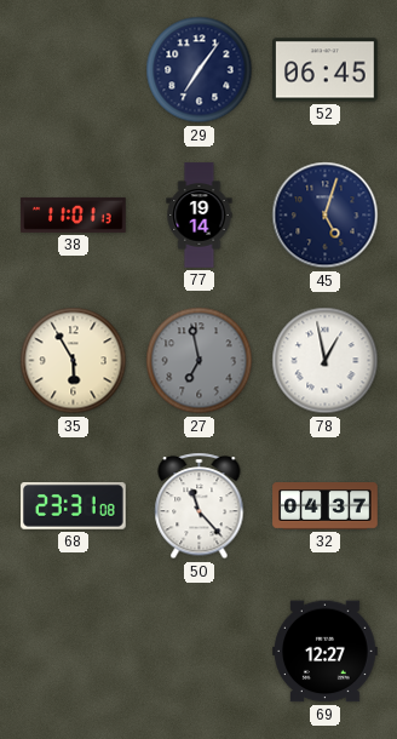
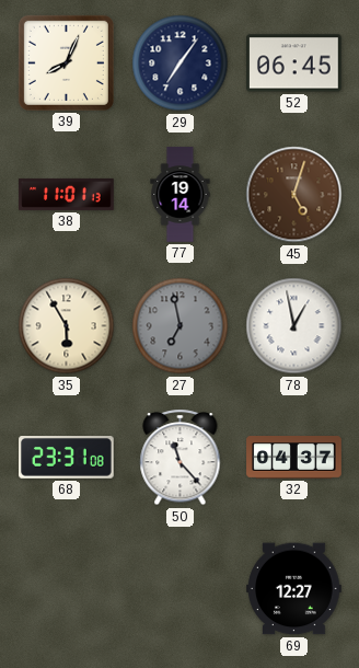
39: none -> 8:04
45 dial: navy -> brown
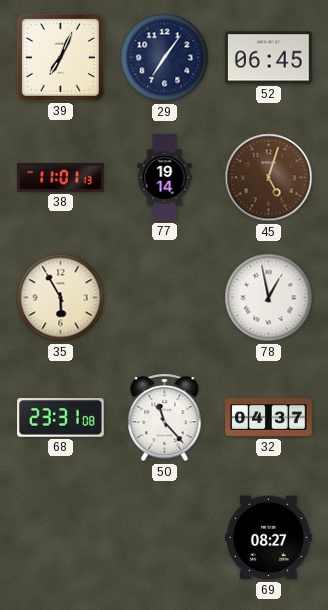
39: 8:04 -> 7:04
27: 6:58 -> none
69: 12:27 -> 08:27
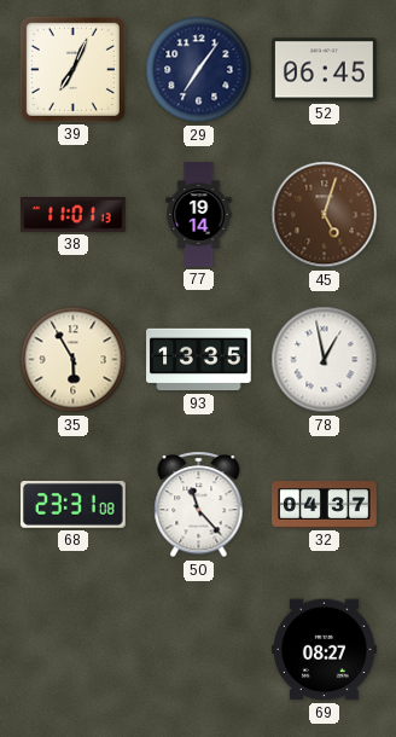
93: none -> 13:35
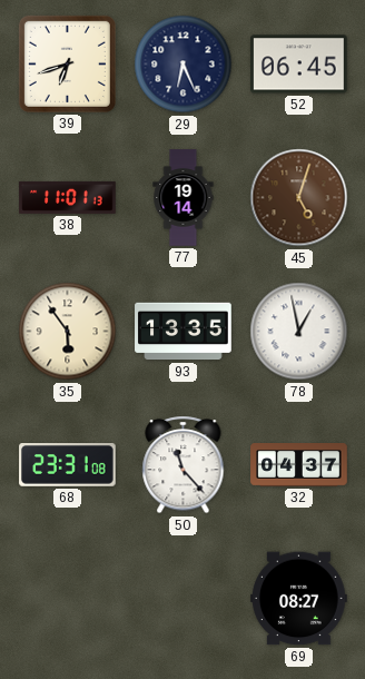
39: 7:04 -> 6:42
29: 7:06 -> 6:26
35: 5:55 -> 5:54
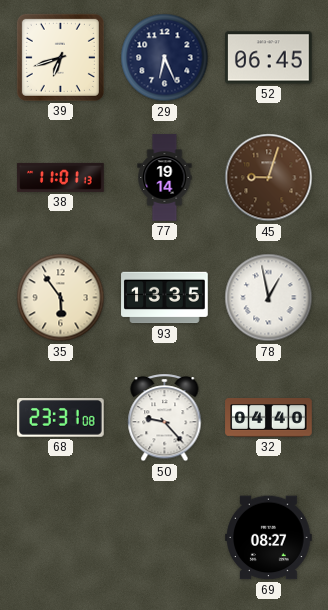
45: 5:03 -> 9:03
50: 11:23 -> 9:23
32: 04:37 -> 04:40
